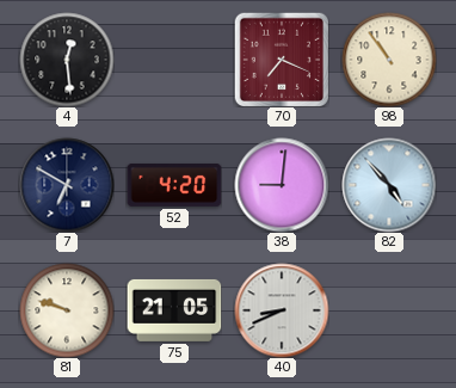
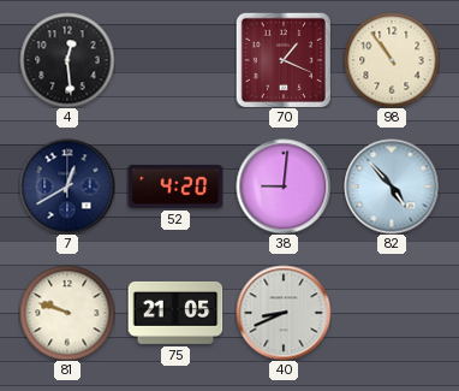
70: 7:19 -> 1:19
7: 6:50 -> 12:40
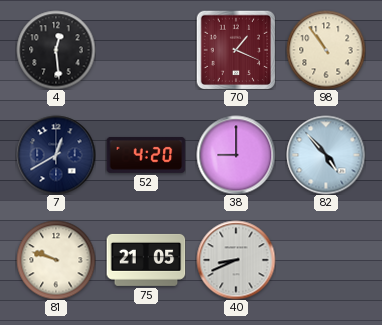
38: 9:01 -> 9:00
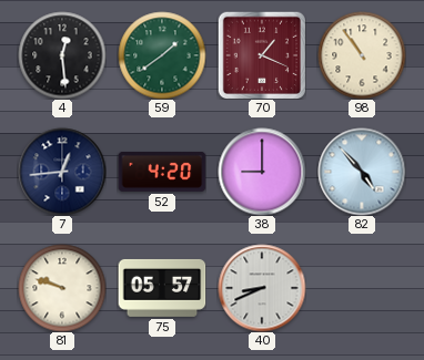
59: none -> 1:39
7: 12:40 -> 12:44
75: 21:05 -> 05:57
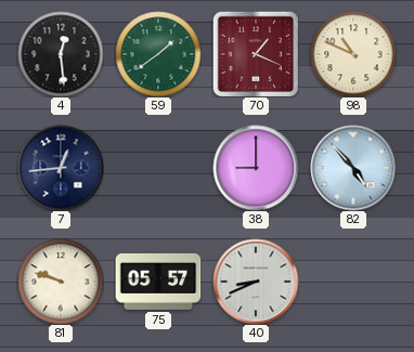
98: 10:54 -> 10:49
52: 4:20 -> none
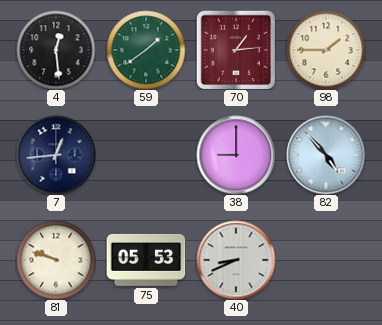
70: 1:19 -> 1:14
98: 10:49 -> 1:45
75: 05:57 -> 05:53
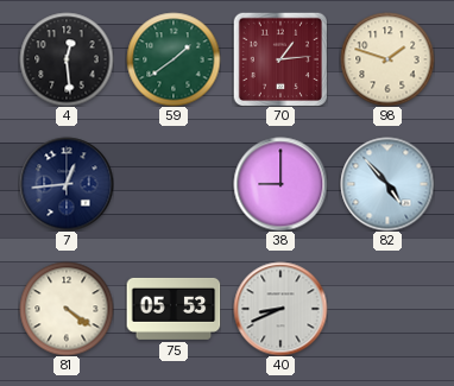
98: 1:45 -> 1:48
81: 9:48 -> 4:21
